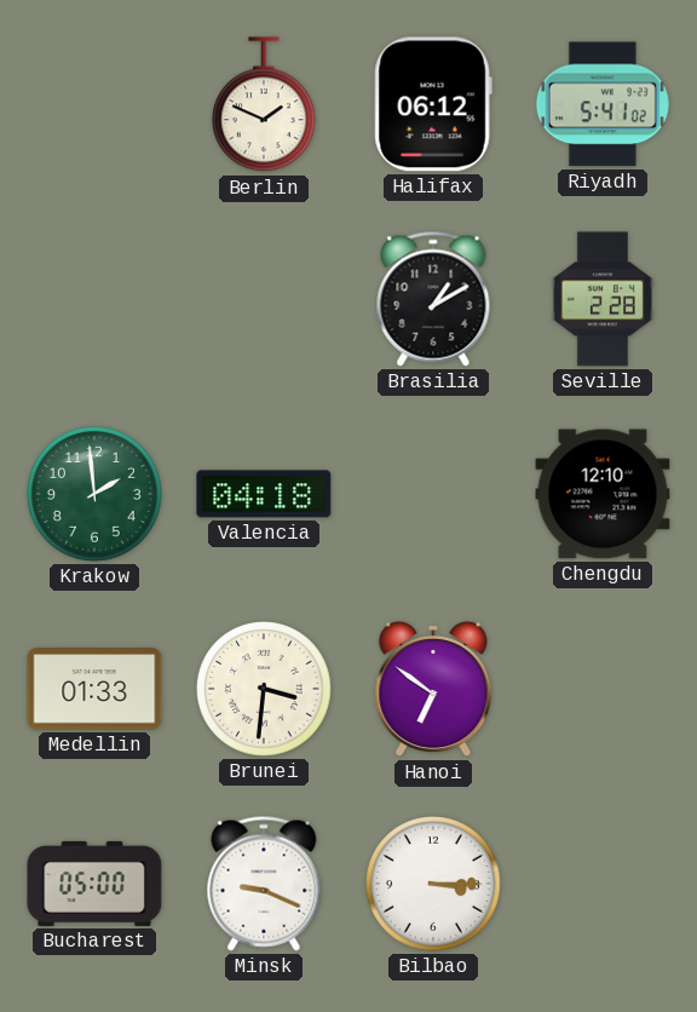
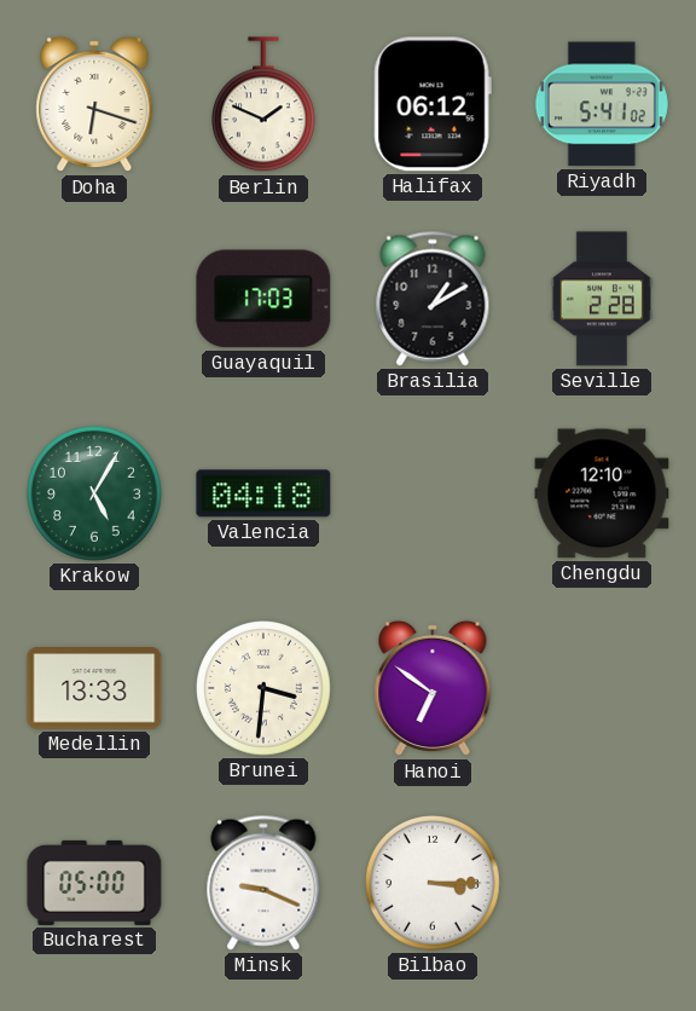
Doha: none -> 6:18
Guayaquil: none -> 17:03
Krakow: 1:59 -> 5:05
Medellin: 01:33 -> 13:33
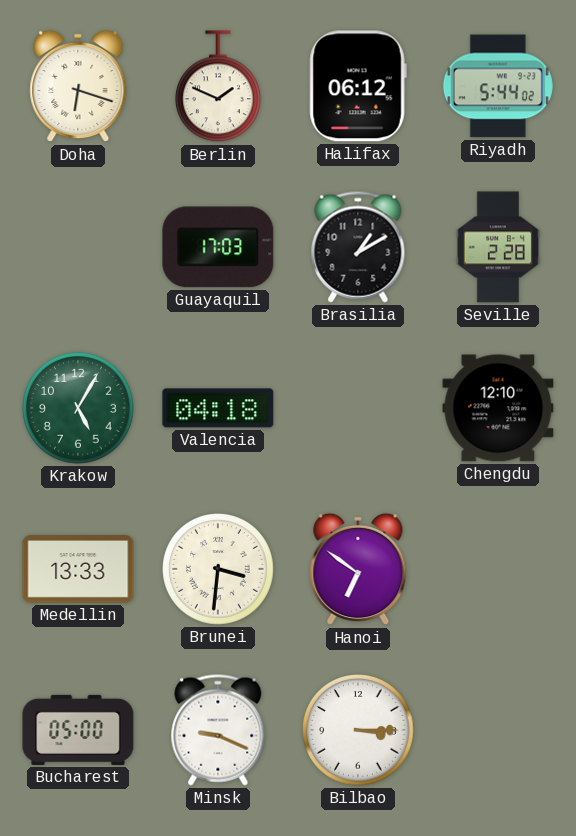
Riyadh: 5:41 -> 5:44
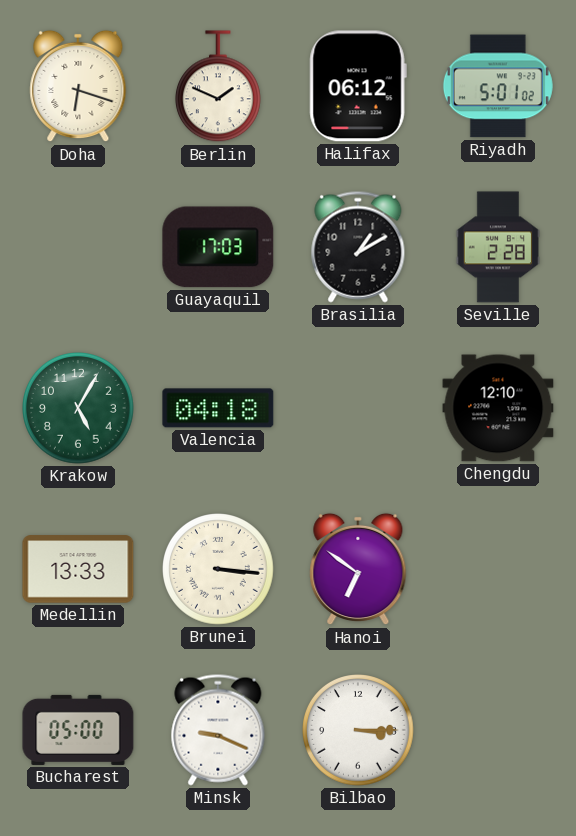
Riyadh: 5:44 -> 5:01
Brunei: 3:31 -> 3:16
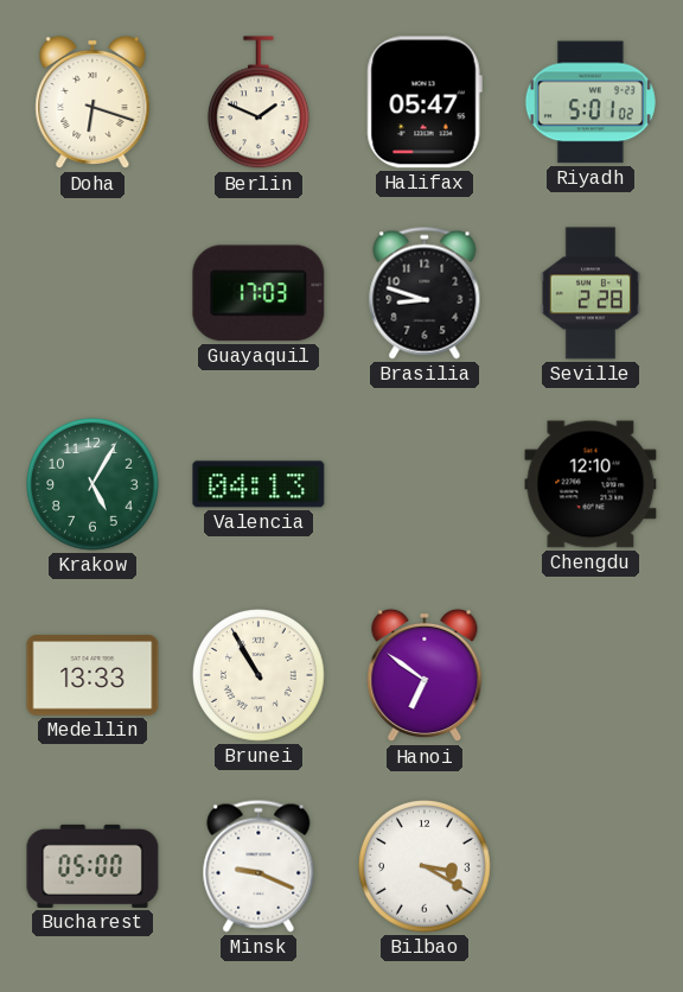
Halifax: 06:12 -> 05:47
Brasilia: 1:10 -> 8:48
Valencia: 04:18 -> 04:13
Brunei: 3:16 -> 10:55
Bilbao: 3:15 -> 3:20
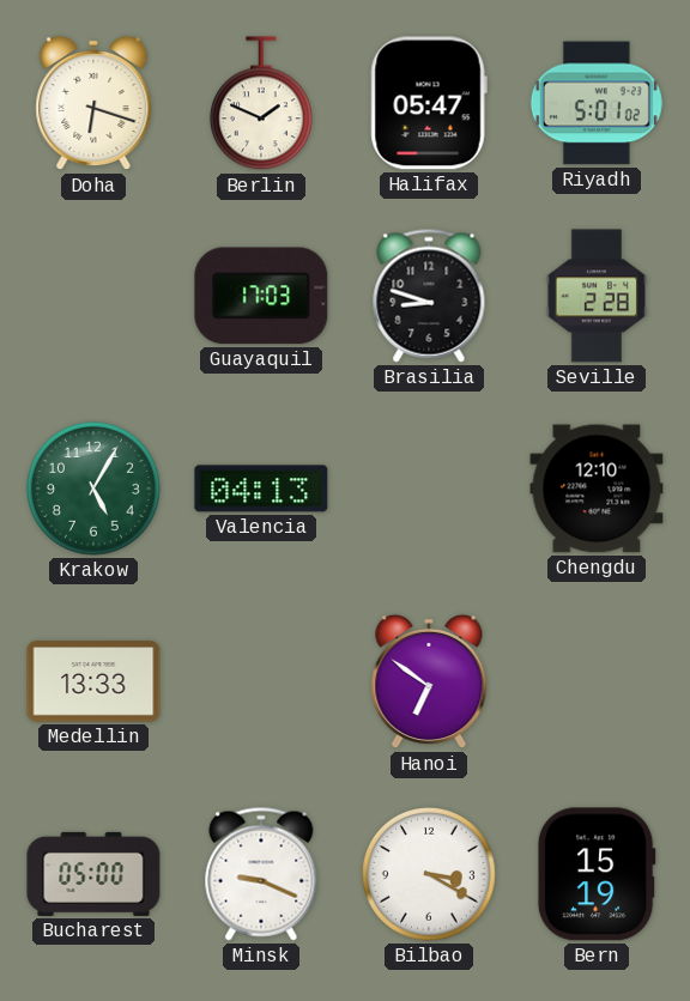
Brunei: 10:55 -> none
Bern: none -> 15:19
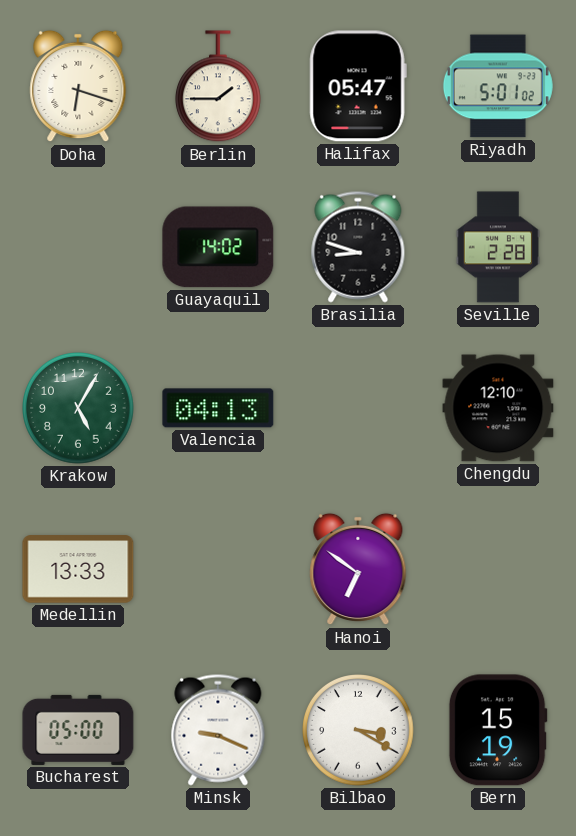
Berlin: 1:49 -> 1:45
Guayaquil: 17:03 -> 14:02
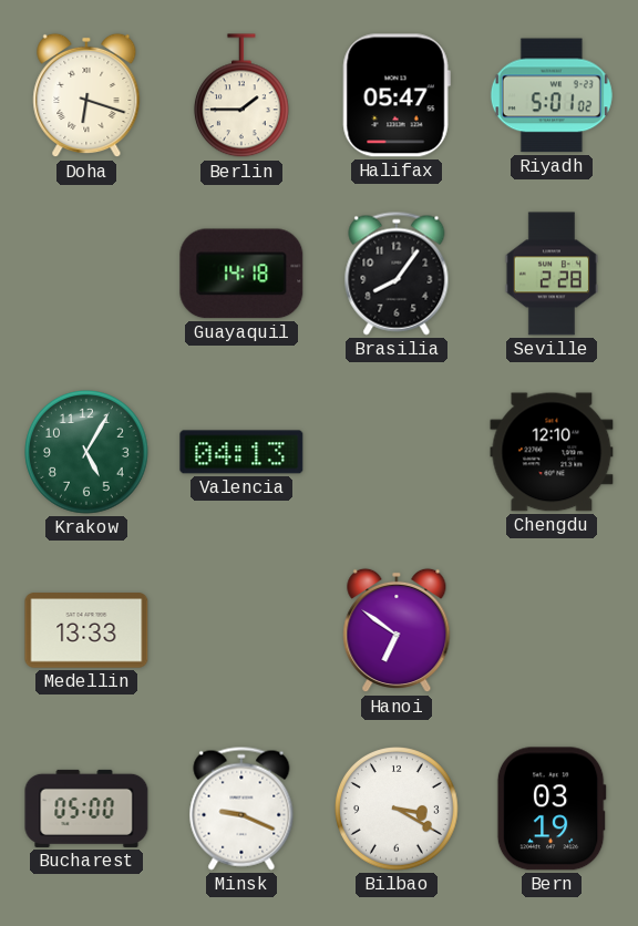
Guayaquil: 14:02 -> 14:18
Brasilia: 8:48 -> 8:06
Bern: 15:19 -> 03:19
